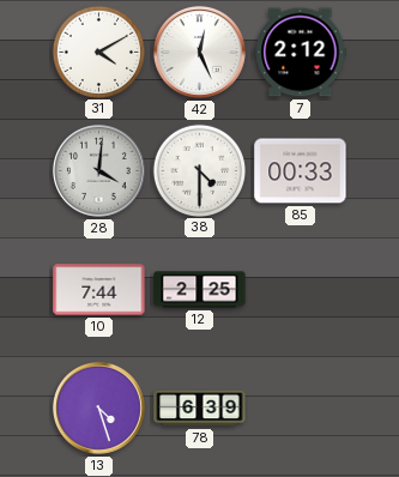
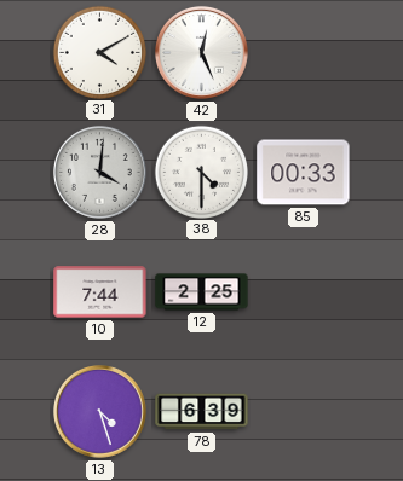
7: 2:12 -> none
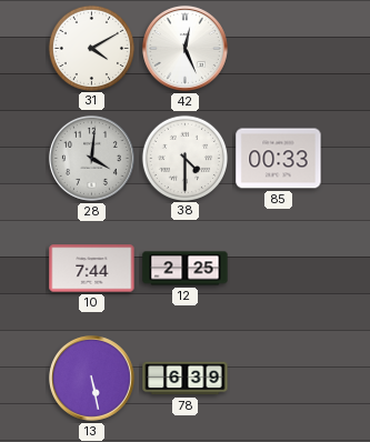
13: 4:27 -> 5:28
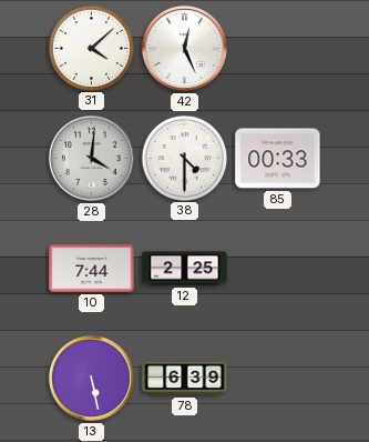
31: 4:10 -> 4:08
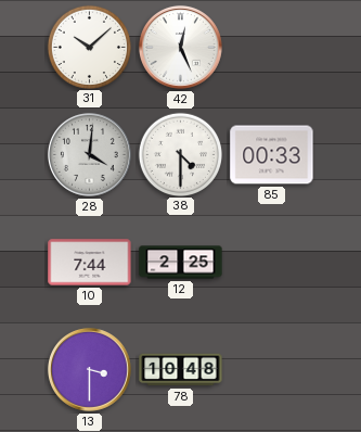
31: 4:08 -> 10:08
13: 5:28 -> 3:30
78: 6:39 -> 10:48
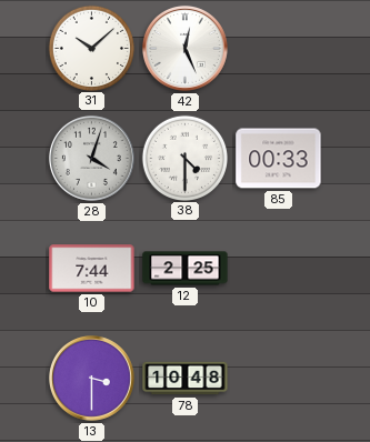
28: 4:01 -> 4:03
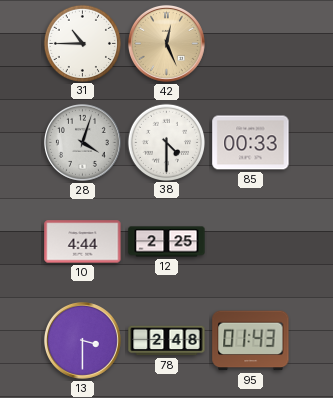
31: 10:08 -> 10:45
42 dial: white -> champagne
10: 7:44 -> 4:44
78: 10:48 -> 2:48
95: none -> 01:43
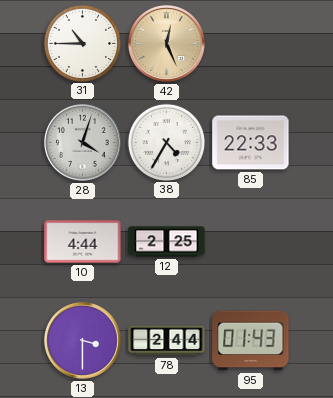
38: 4:30 -> 4:35
85: 00:33 -> 22:33
78: 2:48 -> 2:44
